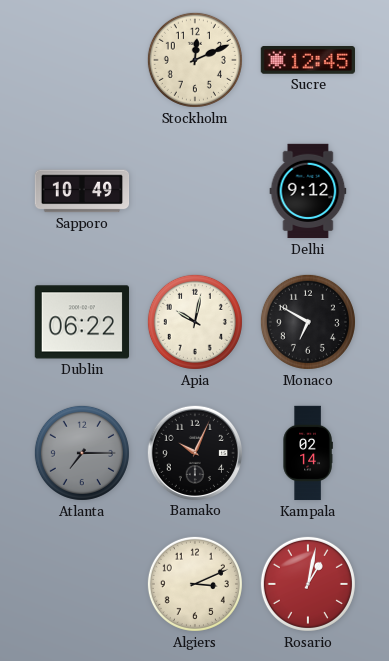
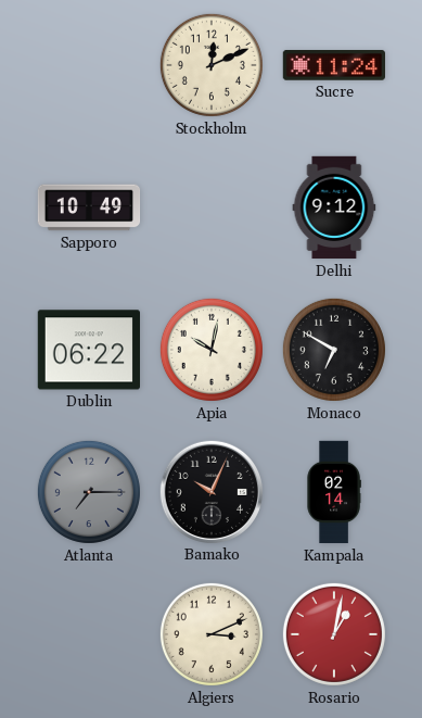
Sucre: 12:45 -> 11:24
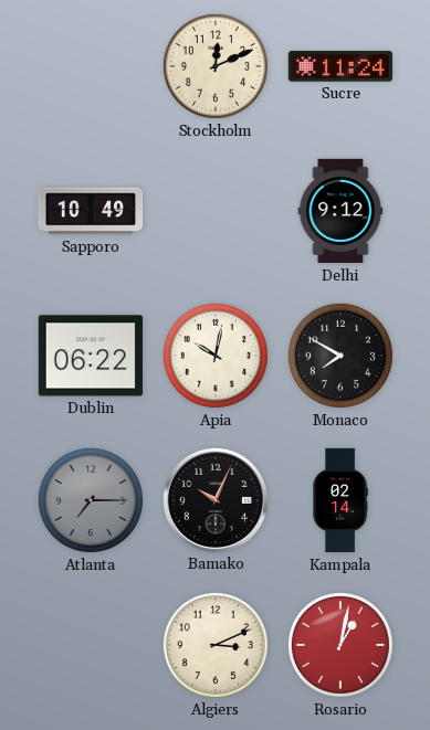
Monaco: 6:50 -> 7:50
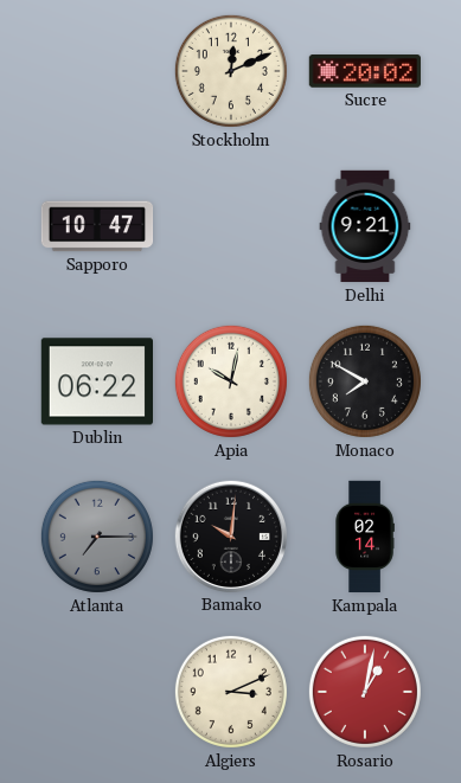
Sucre: 11:24 -> 20:02
Sapporo: 10:49 -> 10:47
Delhi: 9:12 -> 9:21
Bamako: 10:04 -> 10:01
